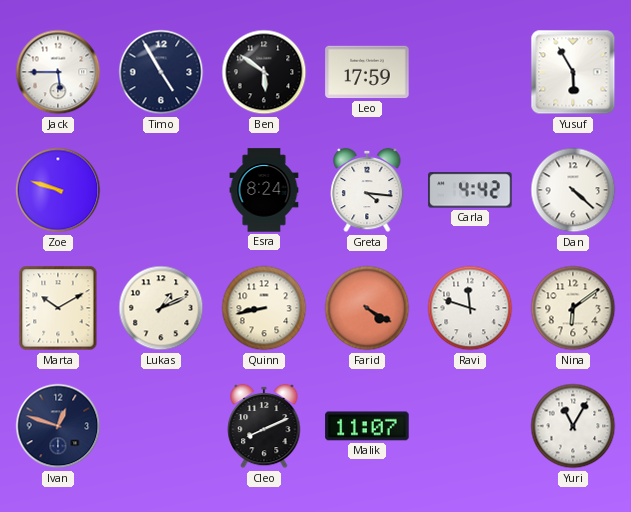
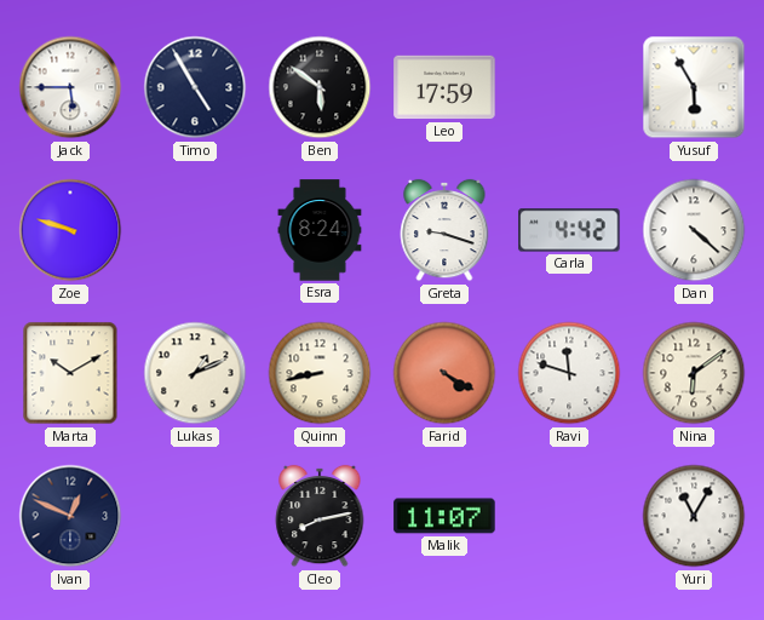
Greta: 4:16 -> 9:18
Ivan: 12:48 -> 12:49
Cleo: 8:11 -> 8:13
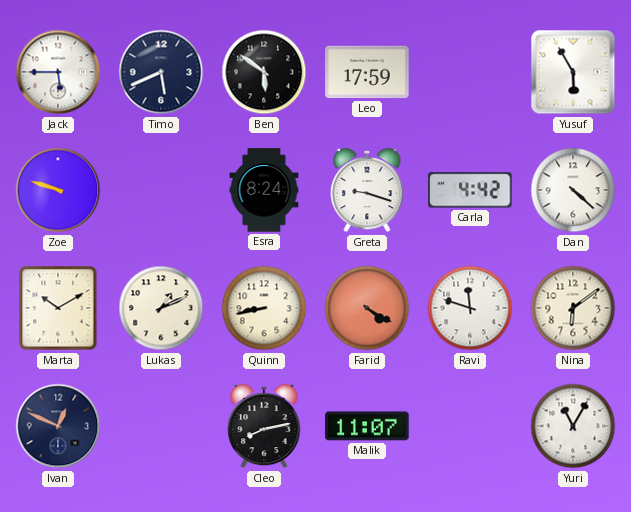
Timo: 4:55 -> 5:41
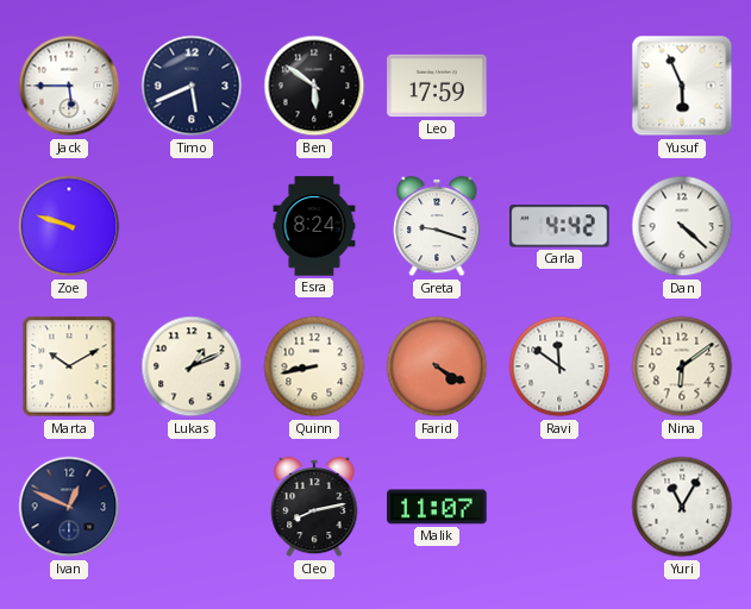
Yusuf: 5:55 -> 5:56
Ravi: 11:48 -> 11:51
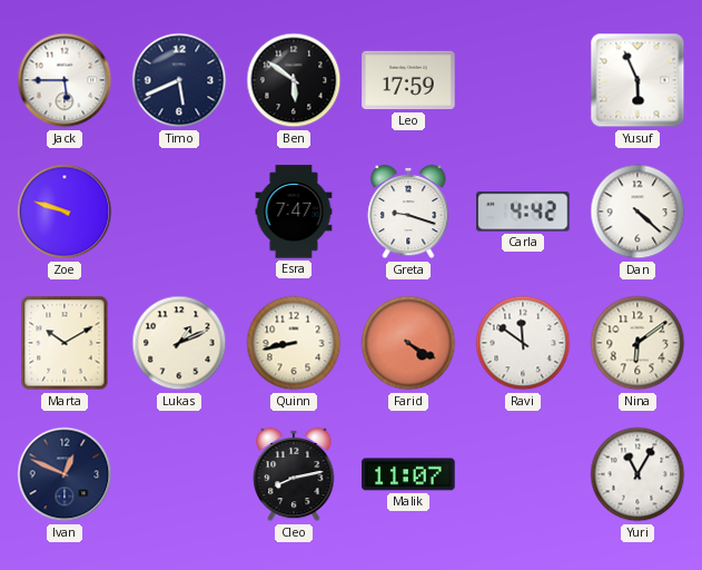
Esra: 8:24 -> 7:47
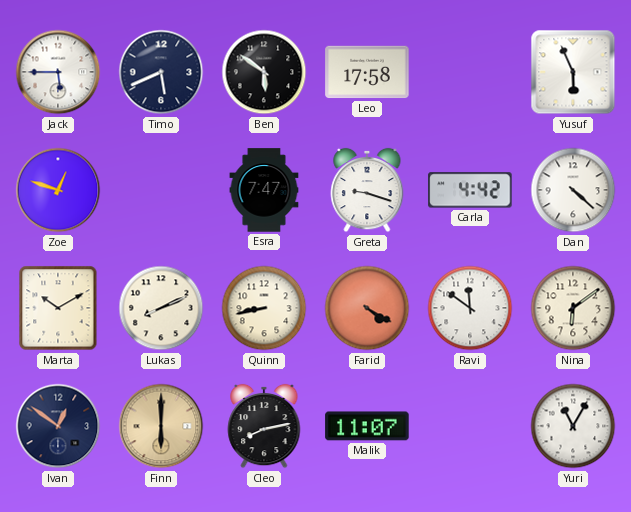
Leo: 17:59 -> 17:58
Zoe: 9:48 -> 12:48
Lukas: 1:11 -> 8:11
Ivan: 12:49 -> 12:51
Finn: none -> 6:00
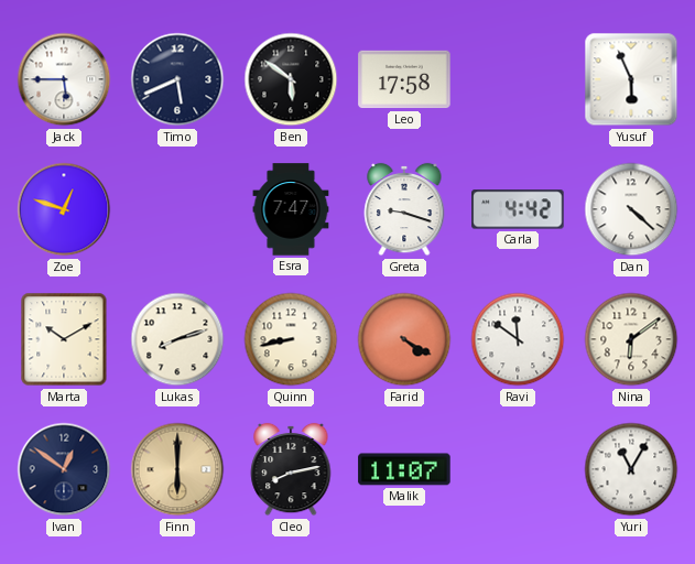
Lukas: 8:11 -> 8:12
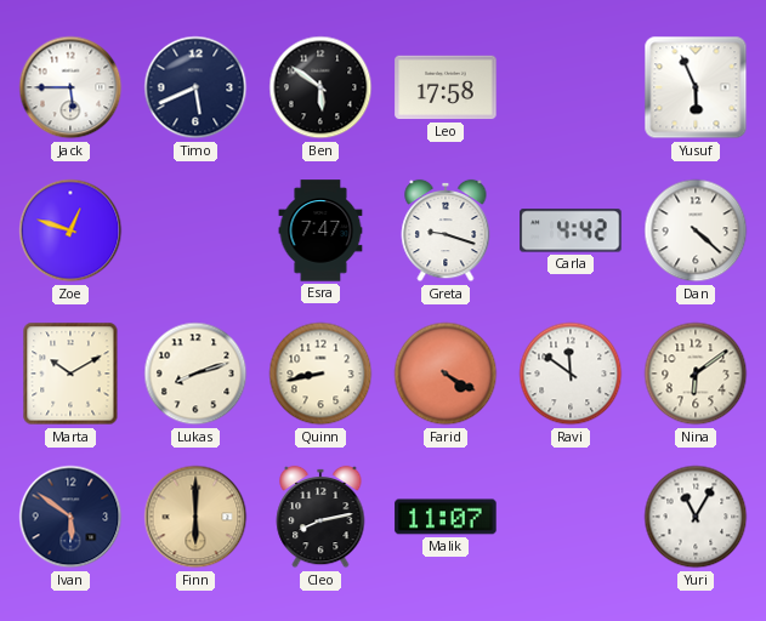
Ivan: 12:51 -> 5:51
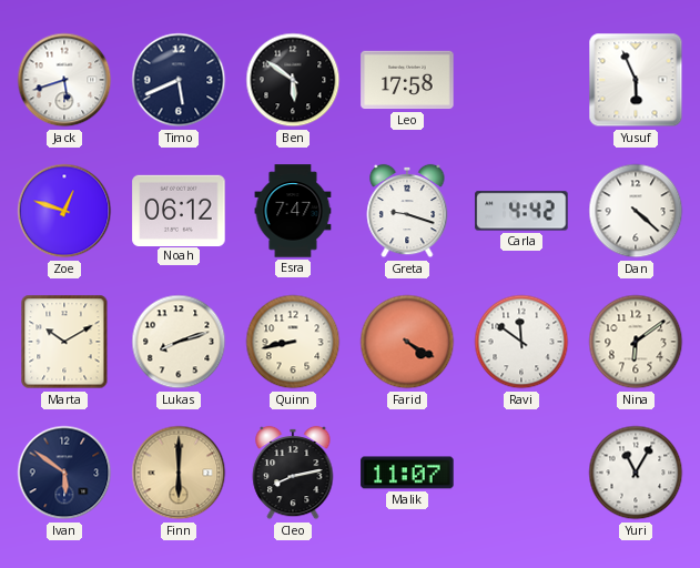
Jack: 5:45 -> 5:42
Noah: none -> 06:12
